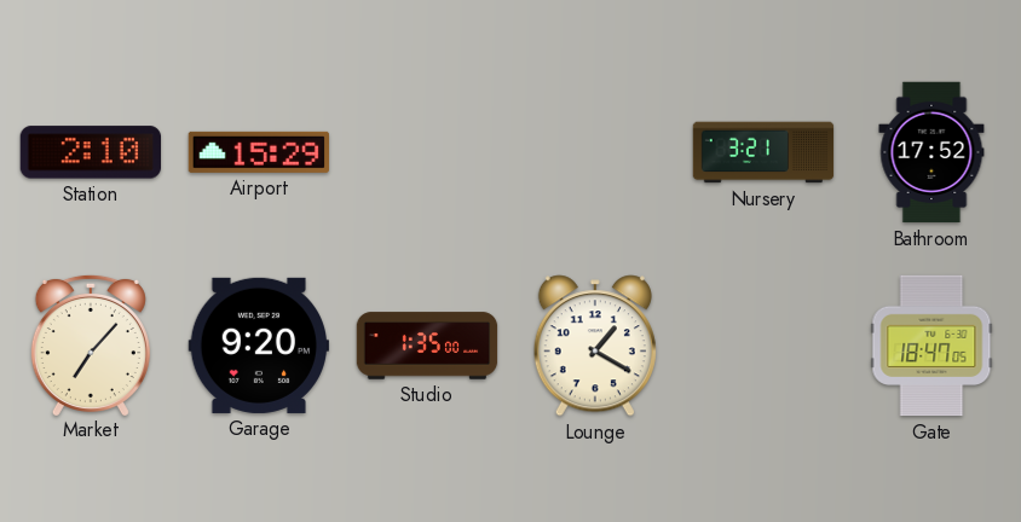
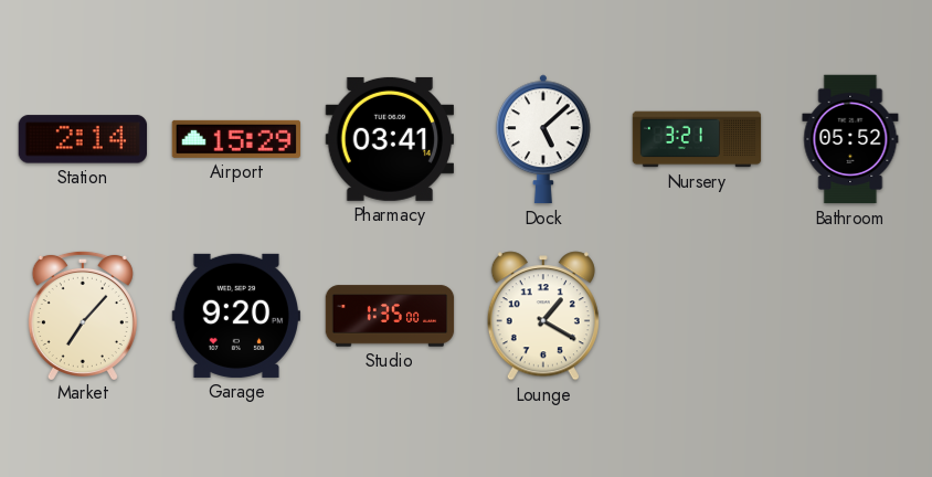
Station: 2:10 -> 2:14
Pharmacy: none -> 03:41
Dock: none -> 5:08
Bathroom: 17:52 -> 05:52
Gate: 18:47 -> none
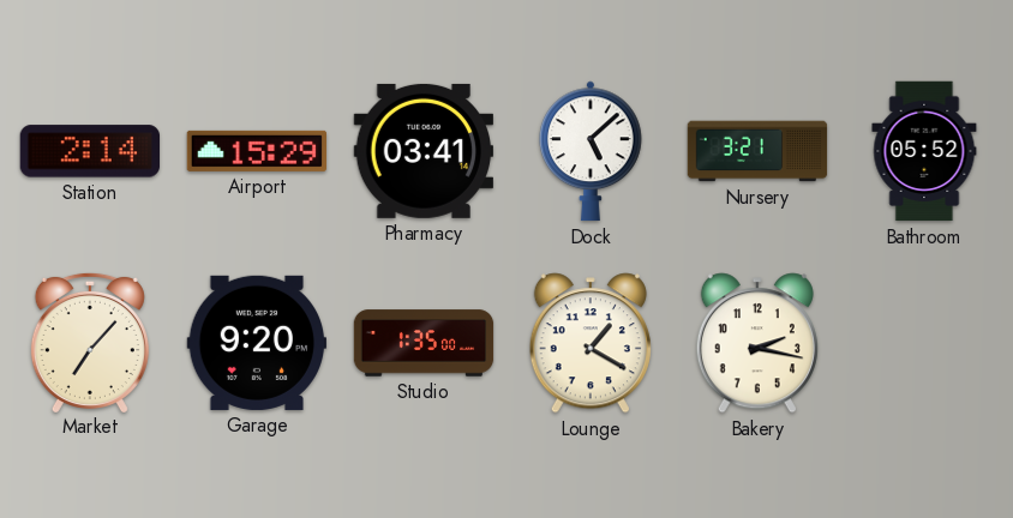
Bakery: none -> 2:17
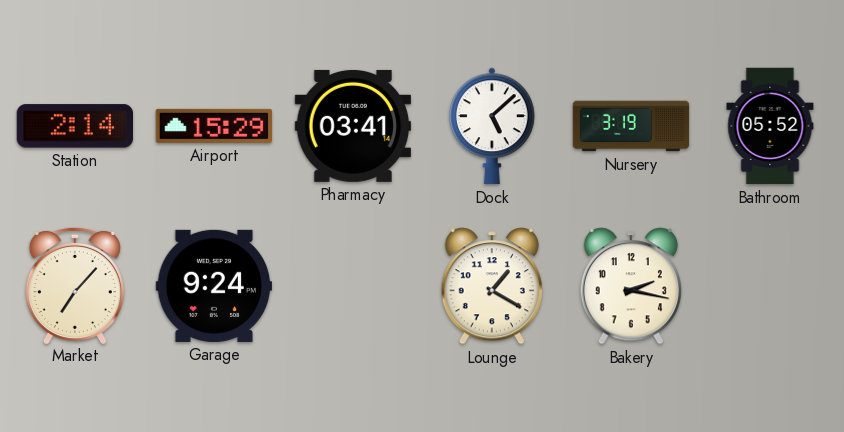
Nursery: 3:21 -> 3:19
Garage: 9:20 -> 9:24
Studio: 1:35 -> none
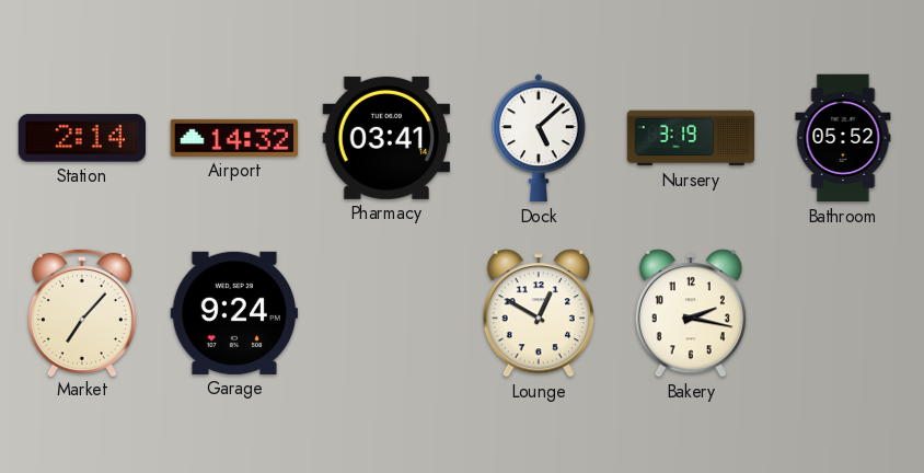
Airport: 15:29 -> 14:32
Lounge: 1:20 -> 12:50
